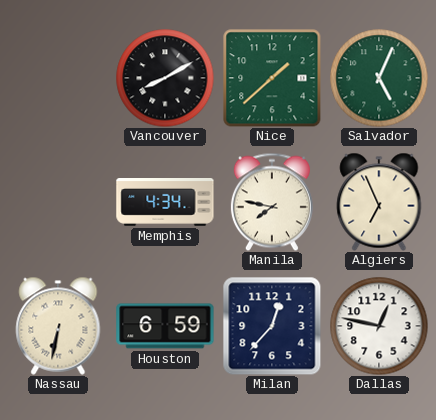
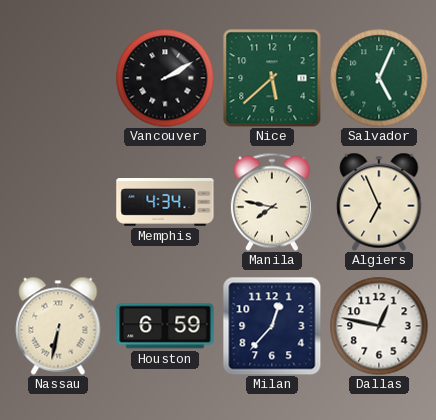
Vancouver: 8:10 -> 2:10
Nice: 1:38 -> 5:38
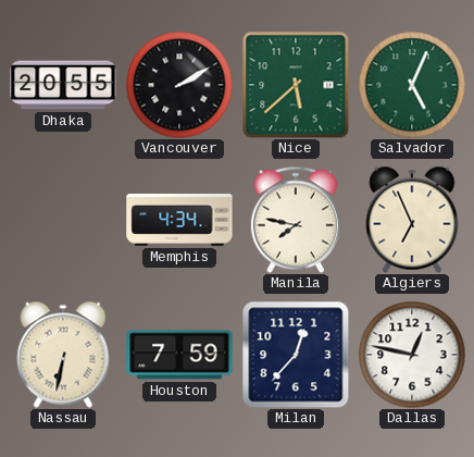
Dhaka: none -> 20:55
Houston: 6:59 -> 7:59
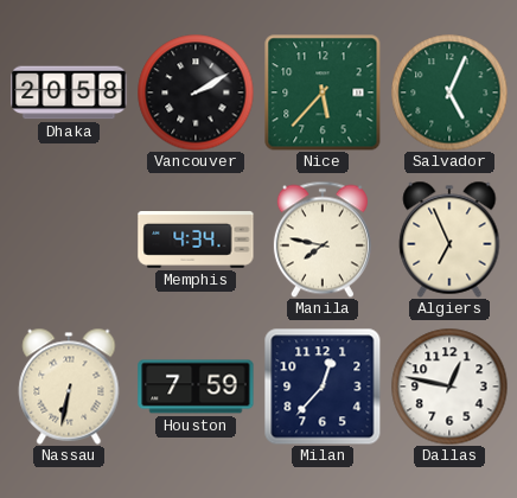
Dhaka: 20:55 -> 20:58
Nice: 5:38 -> 5:37
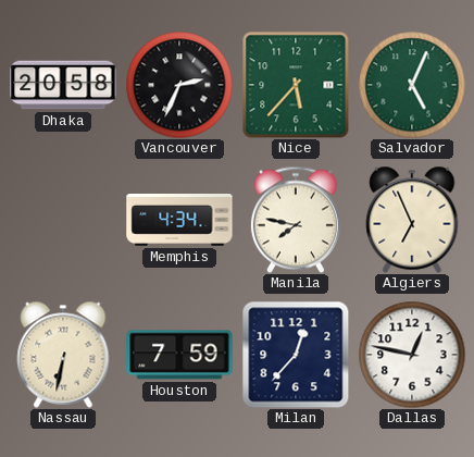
Vancouver: 2:10 -> 2:34
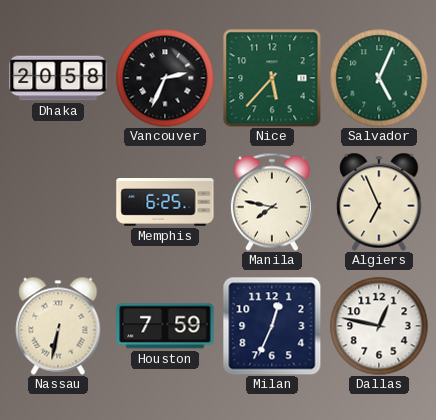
Memphis: 4:34 -> 6:25
Milan: 12:37 -> 12:34
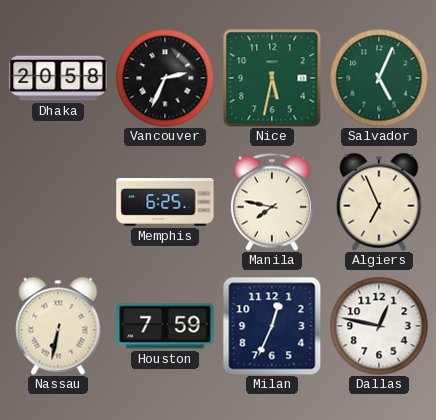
Nice: 5:37 -> 5:32
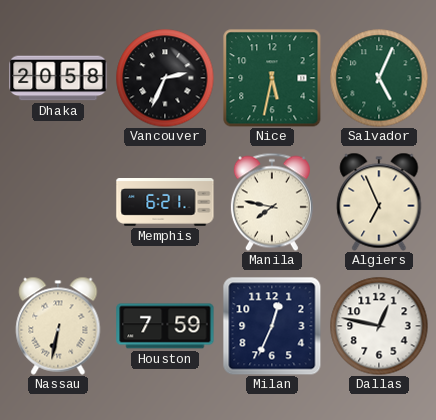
Memphis: 6:25 -> 6:21
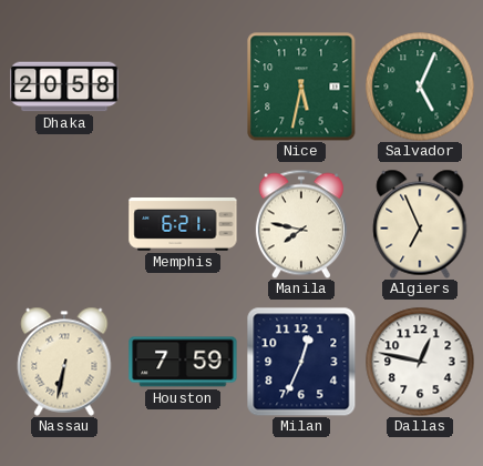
Vancouver: 2:34 -> none
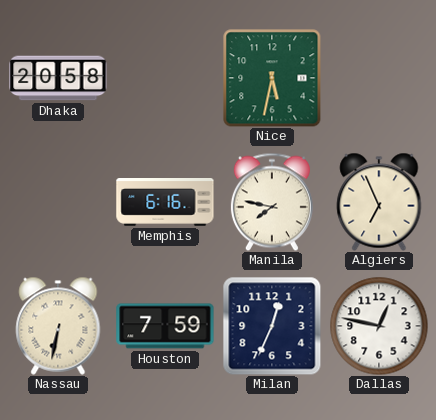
Salvador: 5:04 -> none
Memphis: 6:21 -> 6:16
